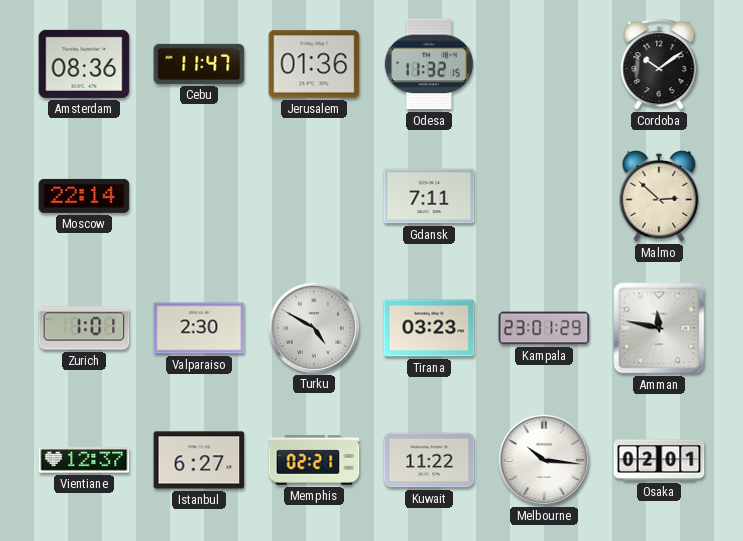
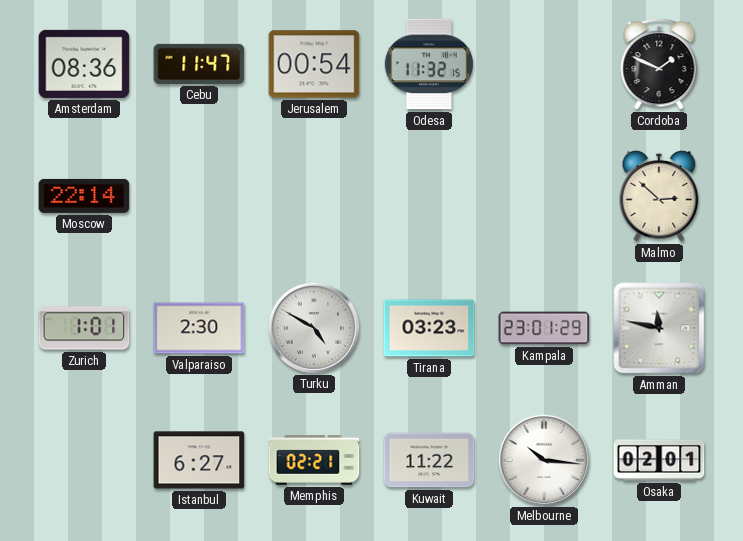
Jerusalem: 01:36 -> 00:54
Cordoba: 10:09 -> 1:49
Gdansk: 7:11 -> none
Vientiane: 12:37 -> none
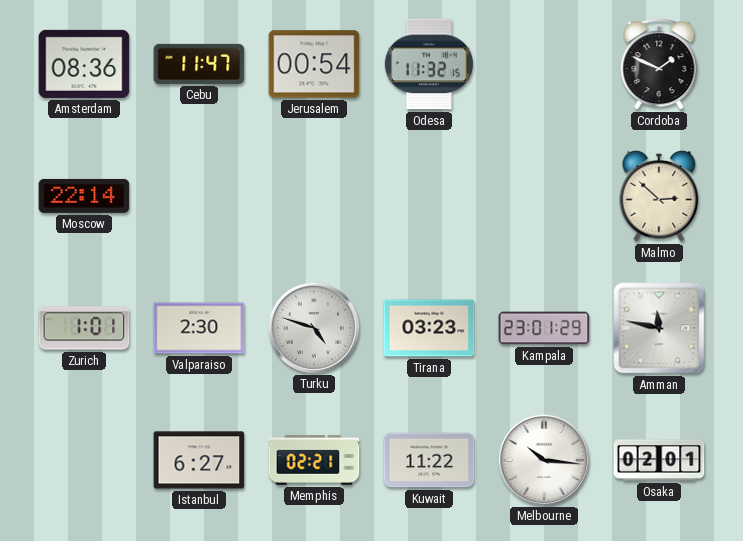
Turku: 4:50 -> 4:48
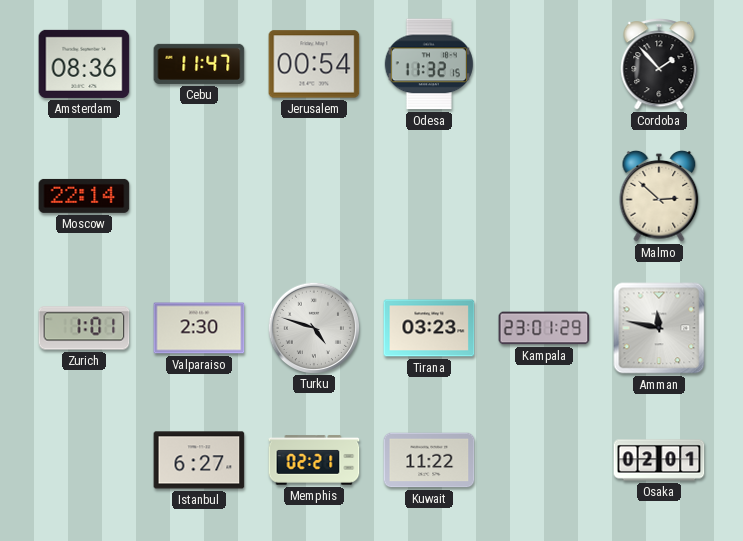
Cordoba: 1:49 -> 1:53
Melbourne: 10:16 -> none
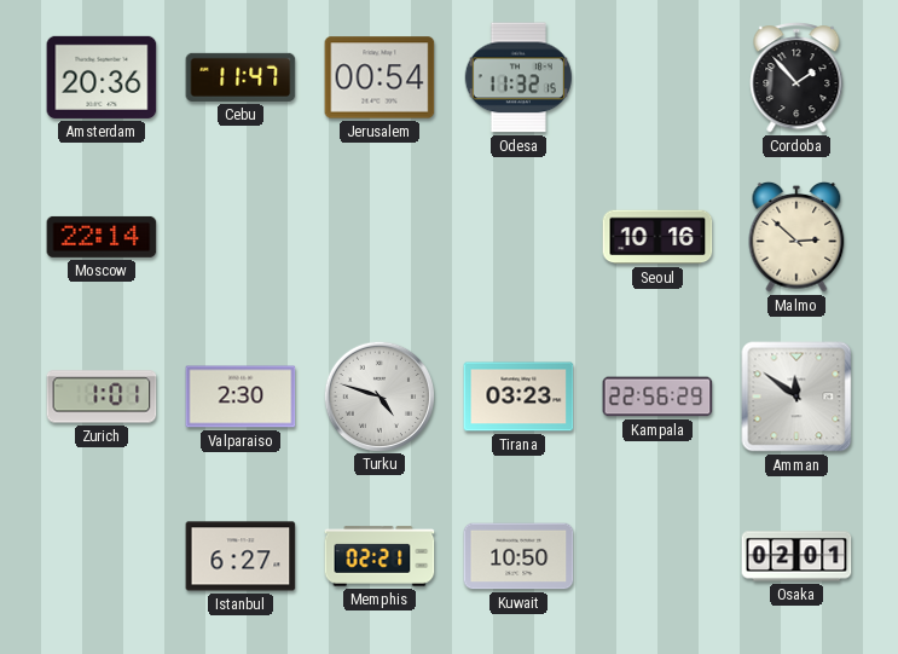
Amsterdam: 08:36 -> 20:36
Seoul: none -> 10:16
Kampala: 23:01 -> 22:56
Amman: 11:47 -> 11:51
Kuwait: 11:22 -> 10:50
